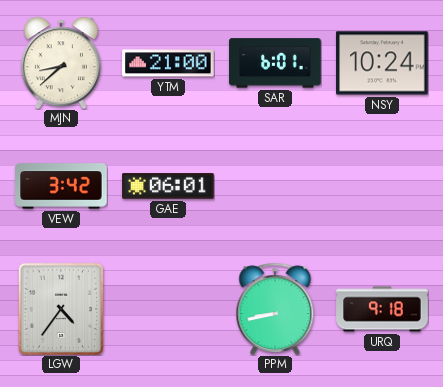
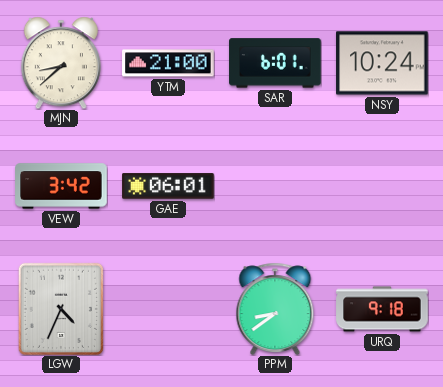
LGW: 4:36 -> 4:34
PPM: 8:43 -> 8:39
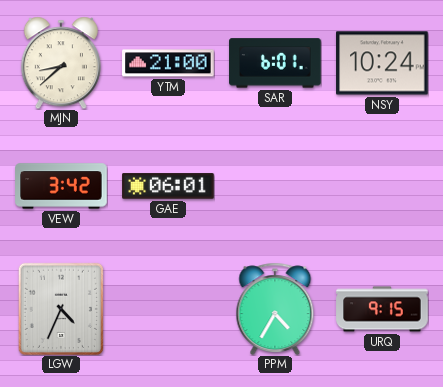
PPM: 8:39 -> 4:35
URQ: 9:18 -> 9:15
